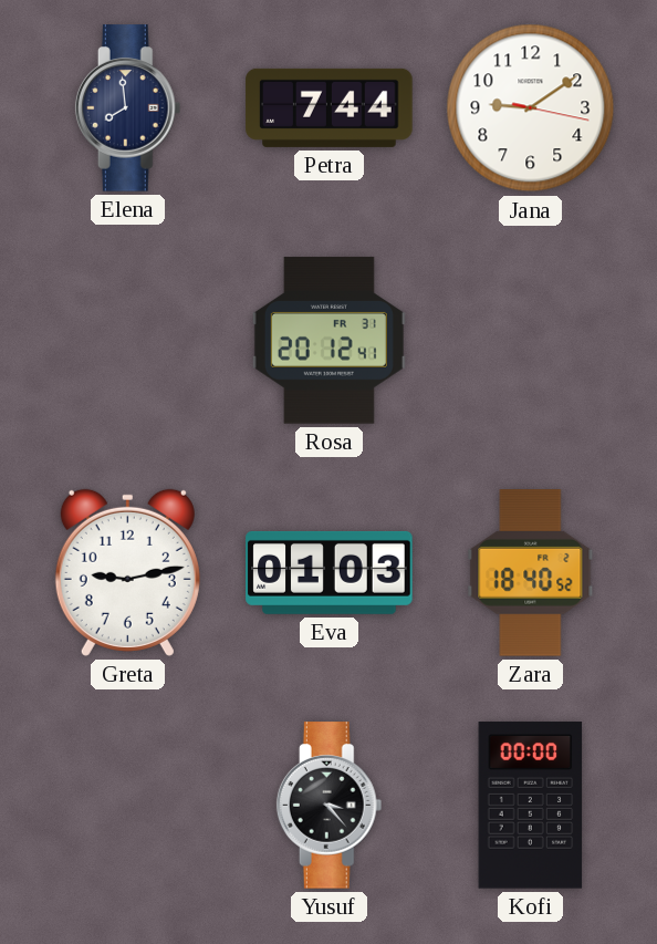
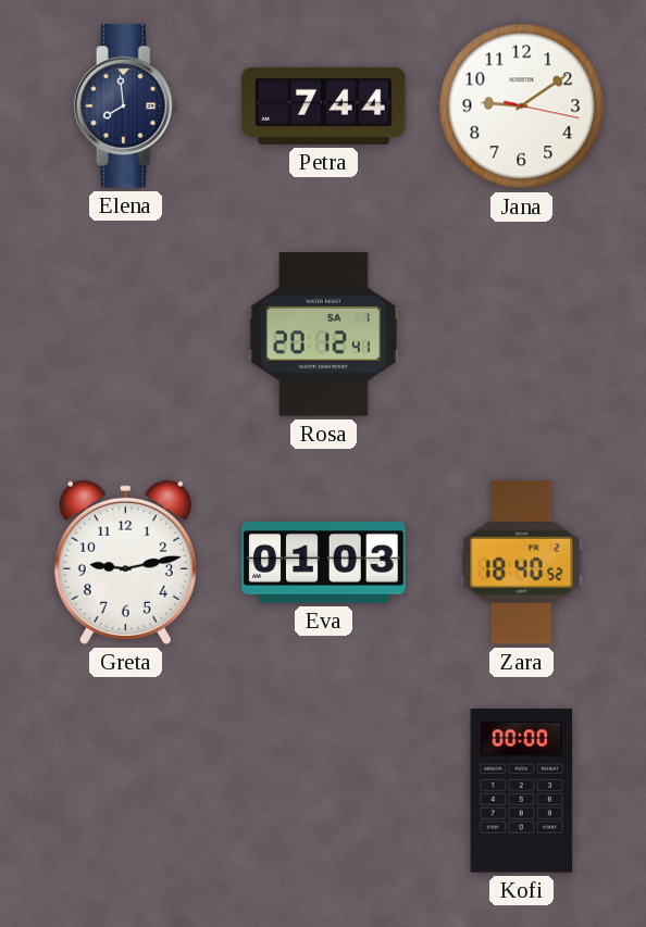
Rosa date: FR 31 -> SA 1
Yusuf: 3:23 -> none
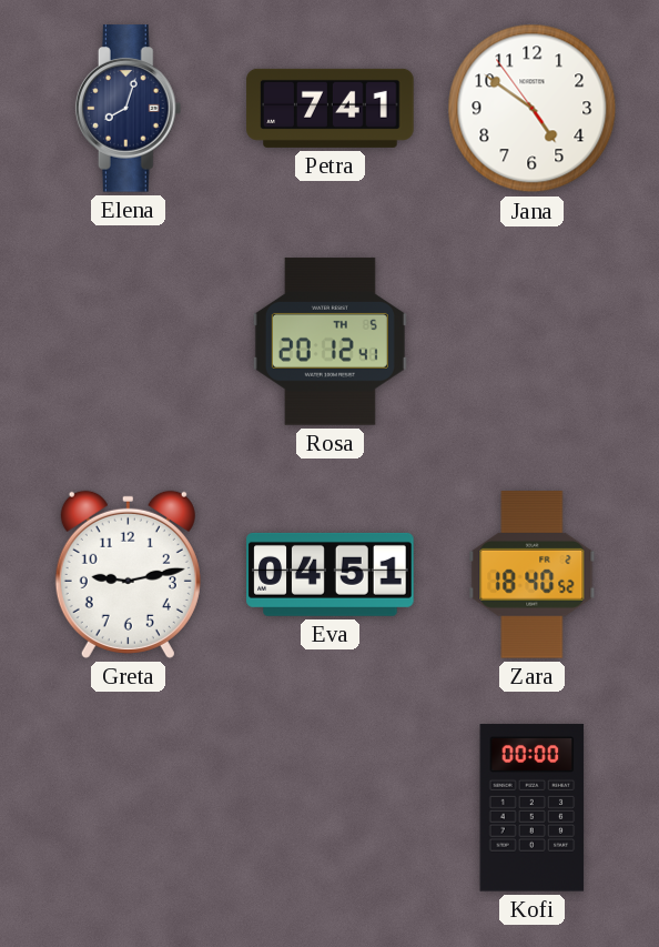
Elena: 7:59 -> 8:03
Petra: 7:44 -> 7:41
Jana: 9:09 -> 4:50
Rosa date: SA 1 -> TH 5
Eva: 01:03 -> 04:51
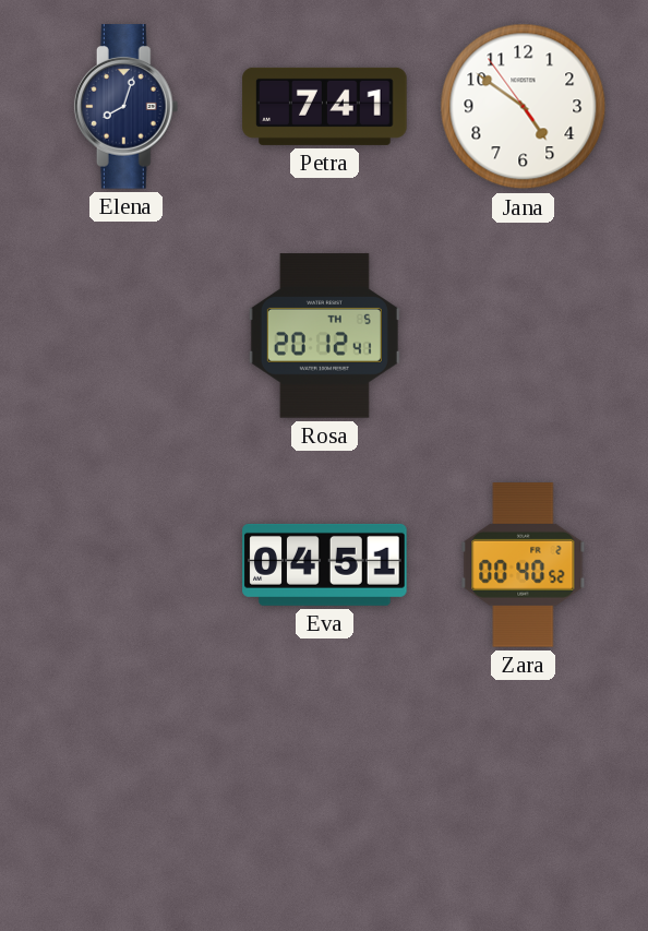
Greta: 9:13 -> none
Zara: 18:40 -> 00:40
Kofi: 00:00 -> none
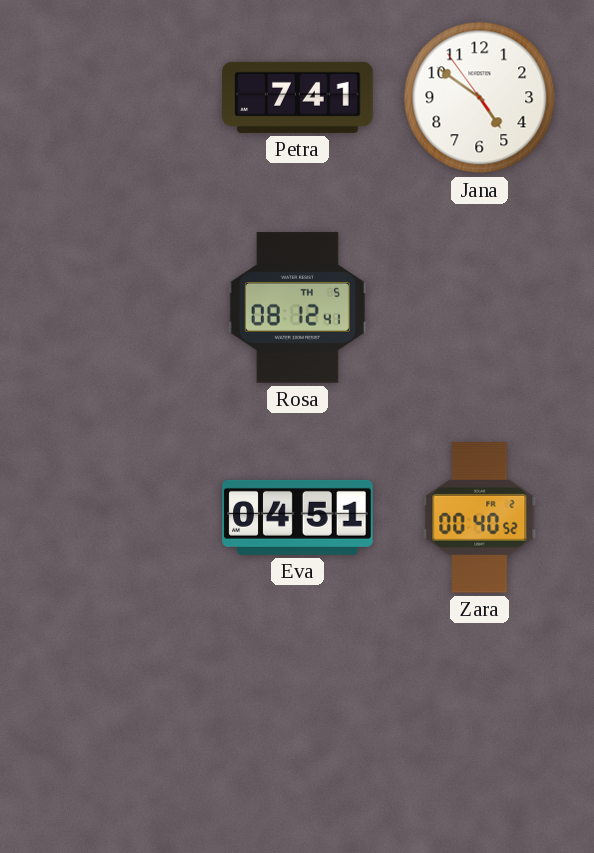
Elena: 8:03 -> none
Rosa: 20:12 -> 08:12
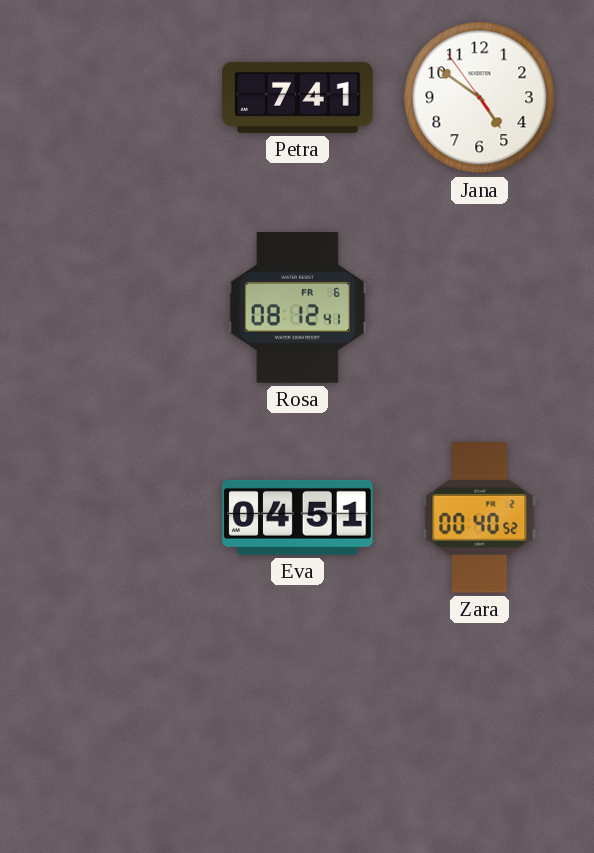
Rosa date: TH 5 -> FR 6
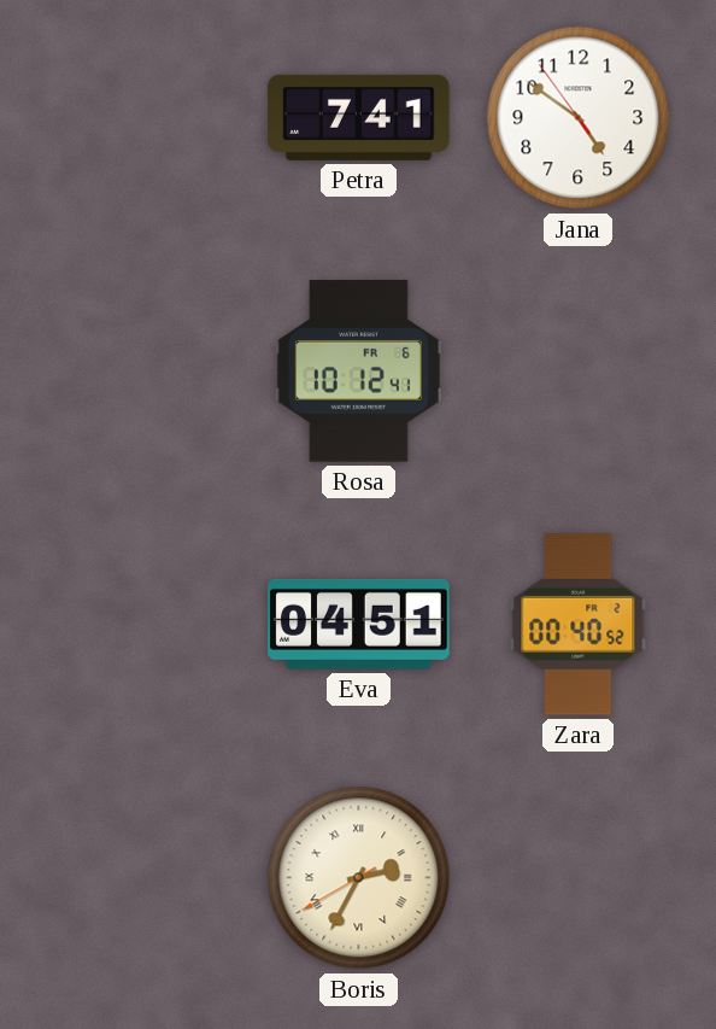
Rosa: 08:12 -> 10:12
Boris: none -> 2:34
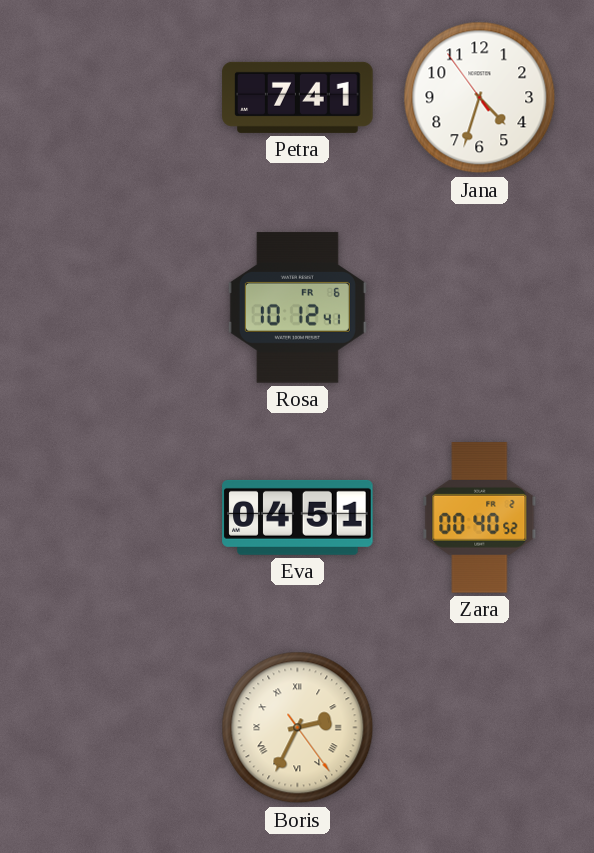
Jana: 4:50 -> 4:32
Boris: 2:34:40 -> 2:34:24
